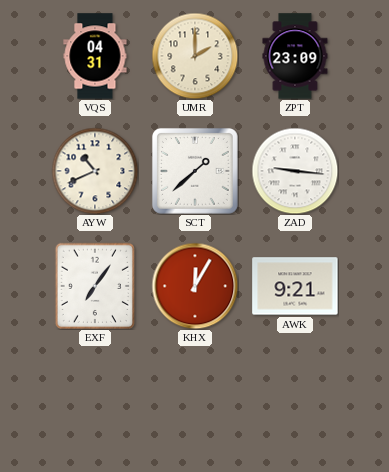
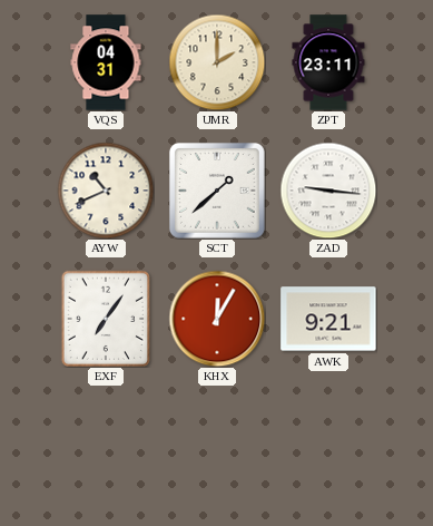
ZPT: 23:09 -> 23:11
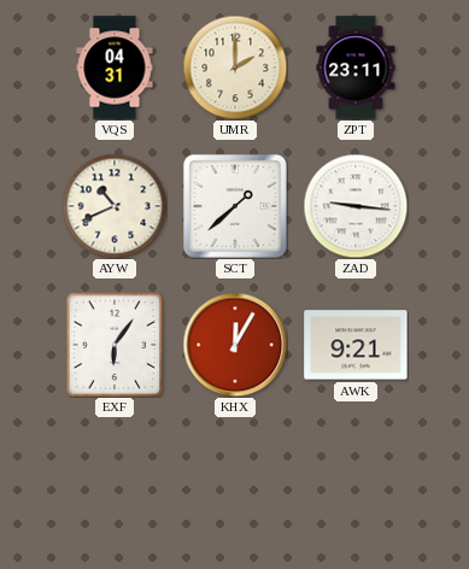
EXF: 7:06 -> 6:06
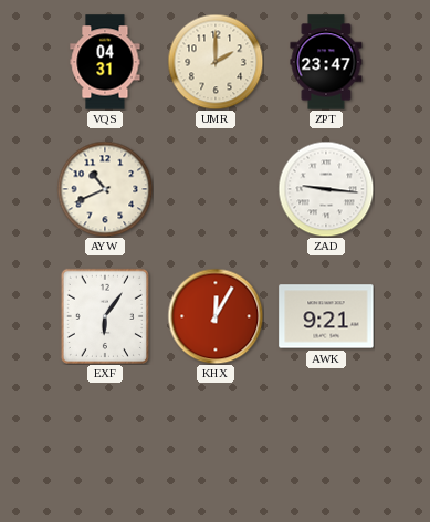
ZPT: 23:11 -> 23:47
SCT: 1:38 -> none
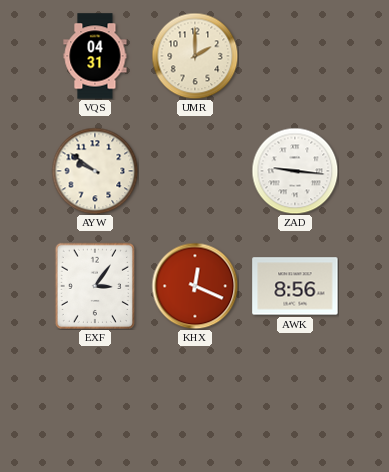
ZPT: 23:47 -> none
AYW: 10:41 -> 9:51
EXF: 6:06 -> 3:06
KHX: 12:05 -> 12:19
AWK: 9:21 -> 8:56
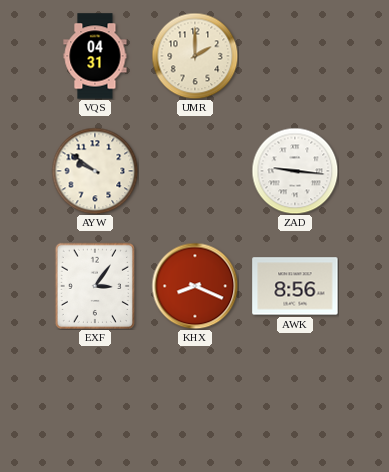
KHX: 12:19 -> 8:19
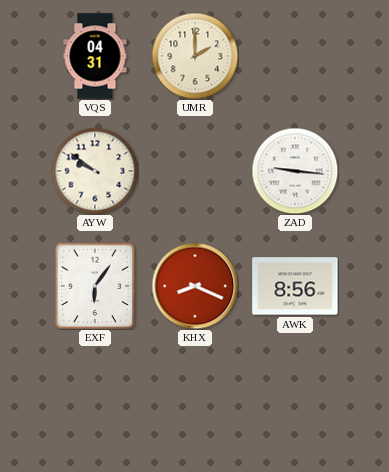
EXF: 3:06 -> 6:06
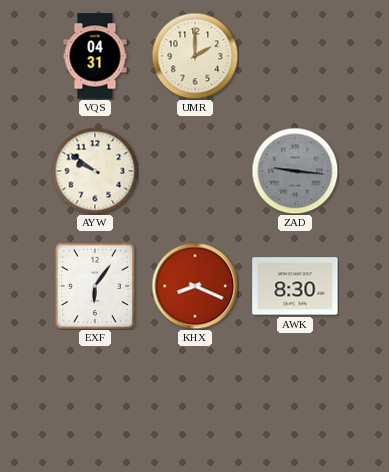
ZAD dial: white -> grey
AWK: 8:56 -> 8:30
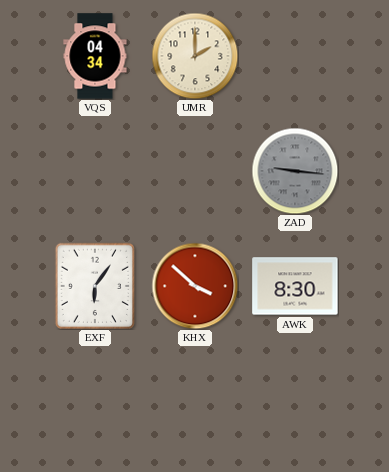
VQS: 04:31 -> 04:34
AYW: 9:51 -> none
KHX: 8:19 -> 3:52
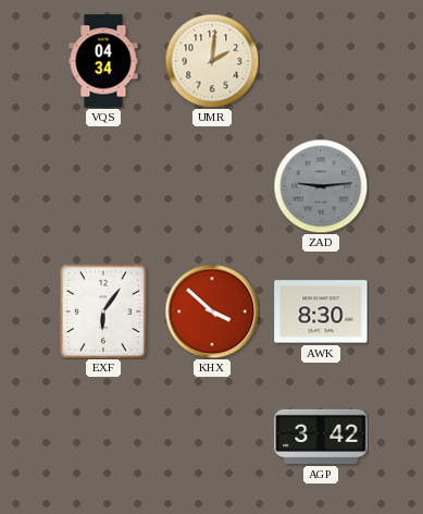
UMR: 2:00 -> 2:01
ZAD: 9:16 -> 9:14
AGP: none -> 3:42
